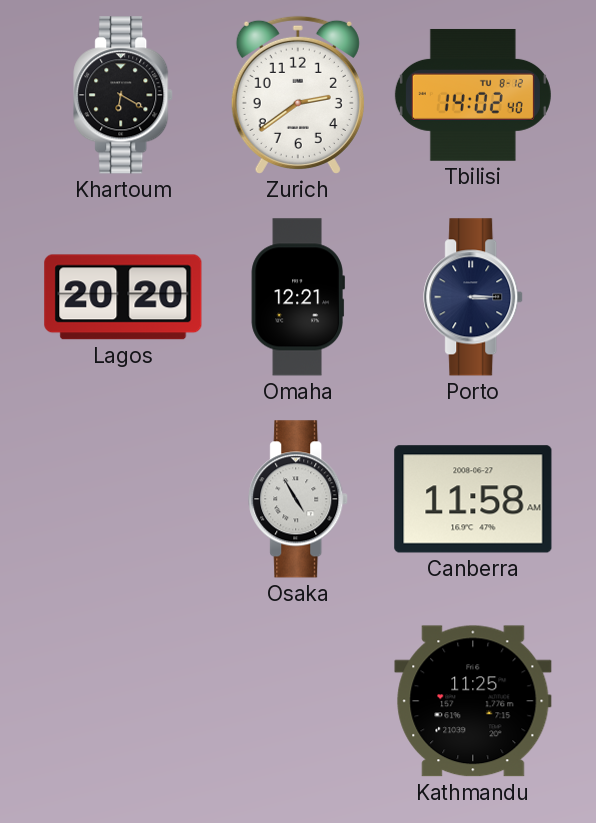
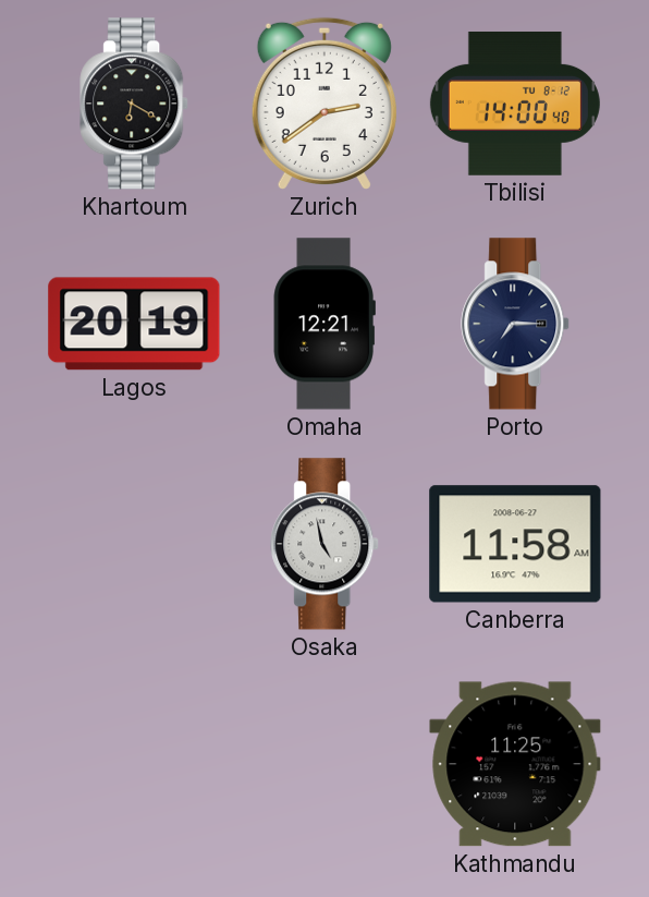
Tbilisi: 14:02 -> 14:00
Lagos: 20:20 -> 20:19
Porto: 3:15 -> 7:15
Osaka: 4:55 -> 4:58
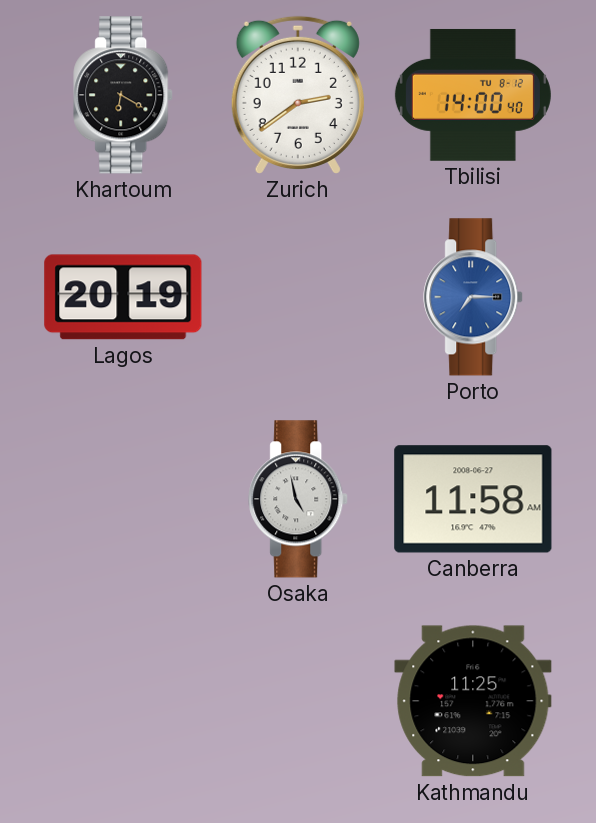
Omaha: 12:21 -> none
Porto dial: navy -> blue
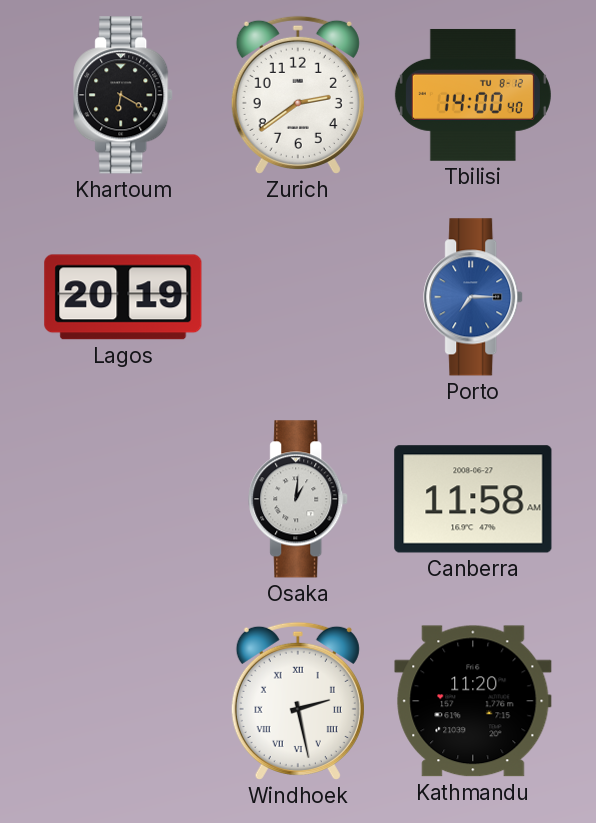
Osaka: 4:58 -> 1:01
Windhoek: none -> 2:28
Kathmandu: 11:25 -> 11:20
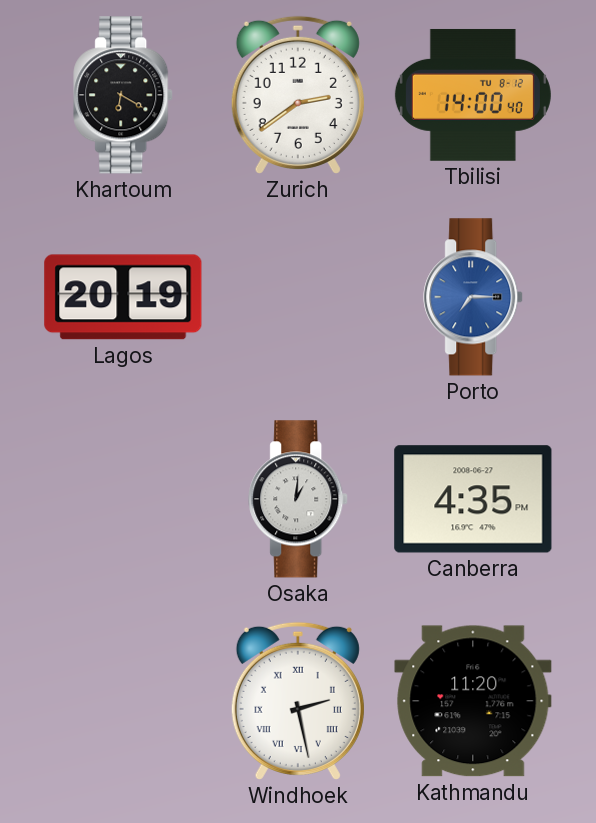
Canberra: 11:58 -> 4:35
